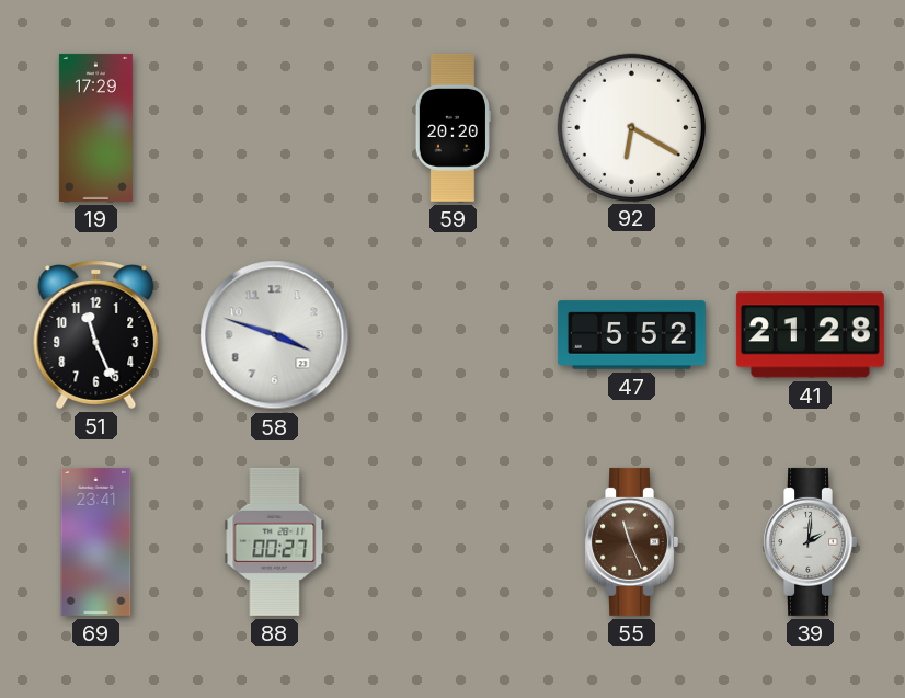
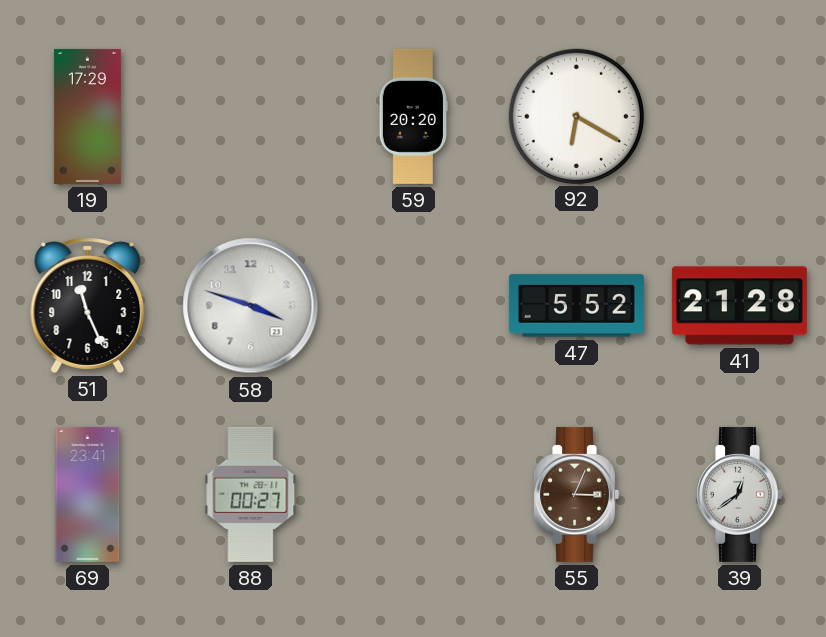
55: 11:26 -> 3:04
39: 2:01 -> 12:39
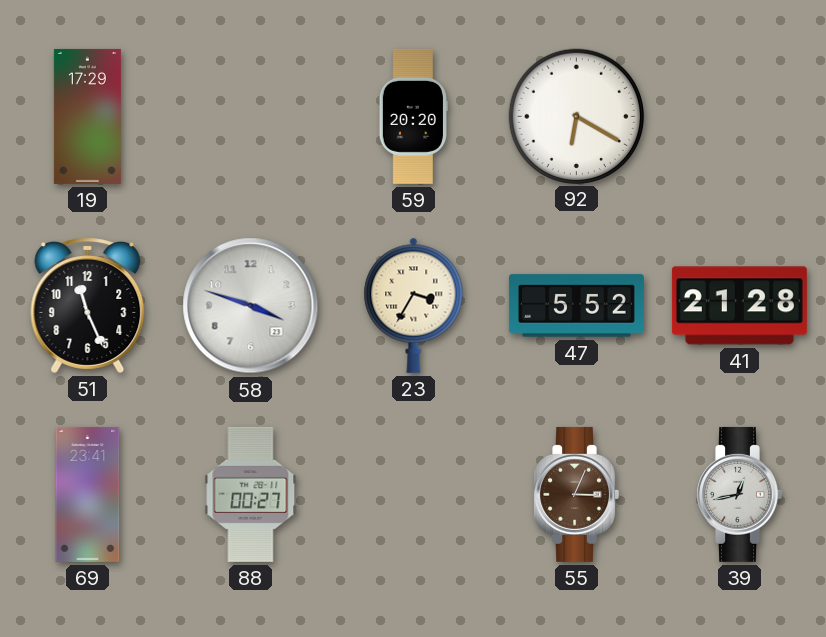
23: none -> 3:35
39: 12:39 -> 12:43
